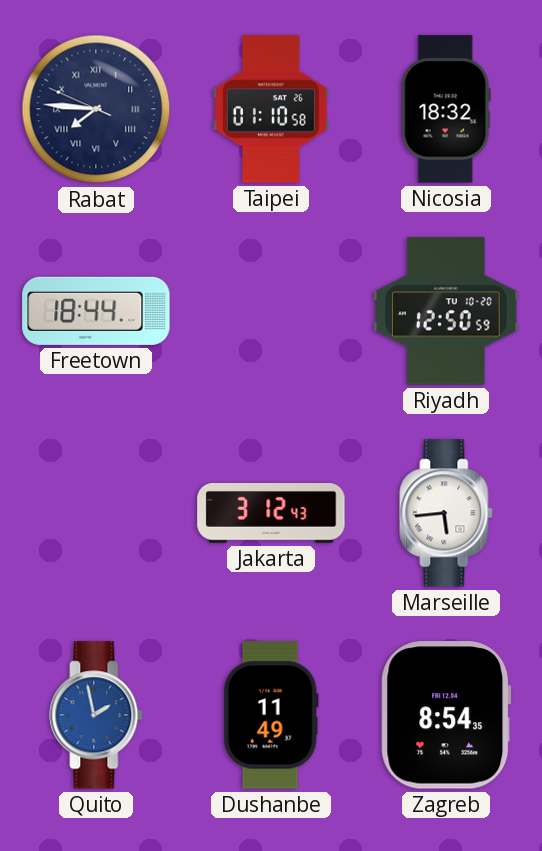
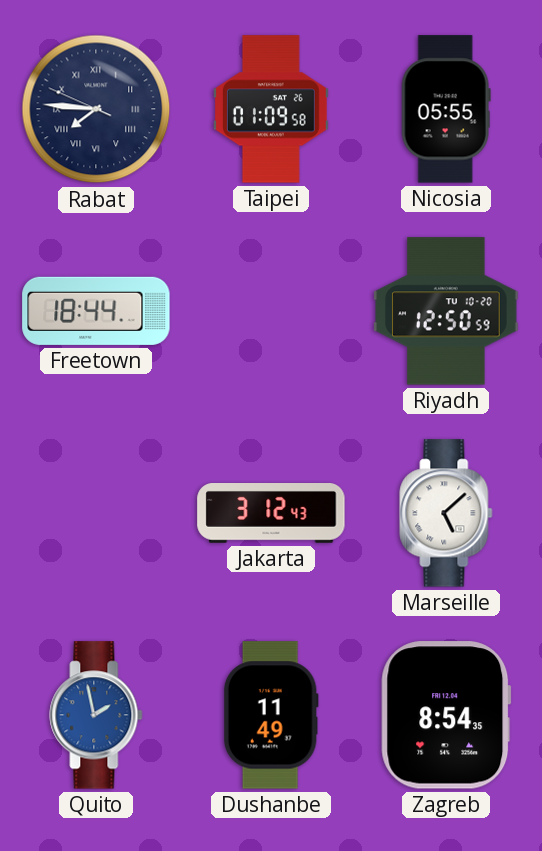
Taipei: 01:10 -> 01:09
Nicosia: 18:32 -> 05:55
Marseille: 5:44 -> 5:08
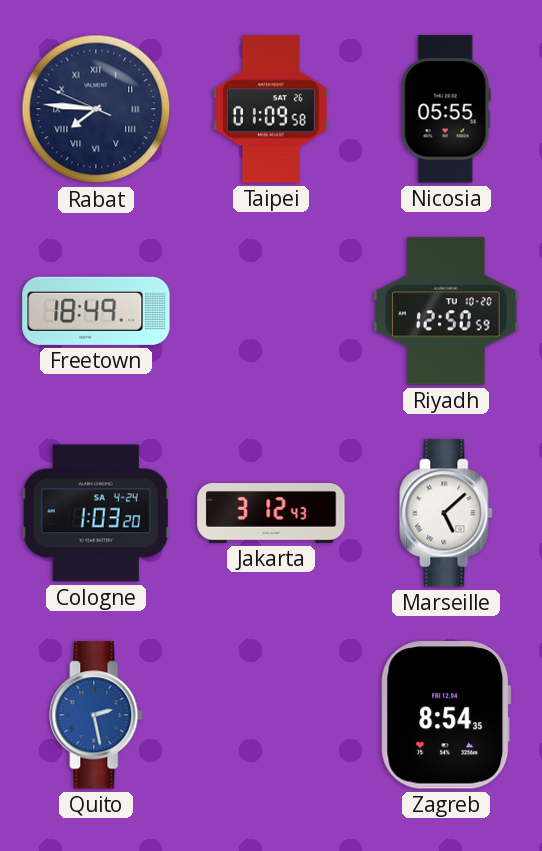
Freetown: 18:44 -> 18:49
Cologne: none -> 1:03
Quito: 1:58 -> 2:28
Dushanbe: 11:49 -> none
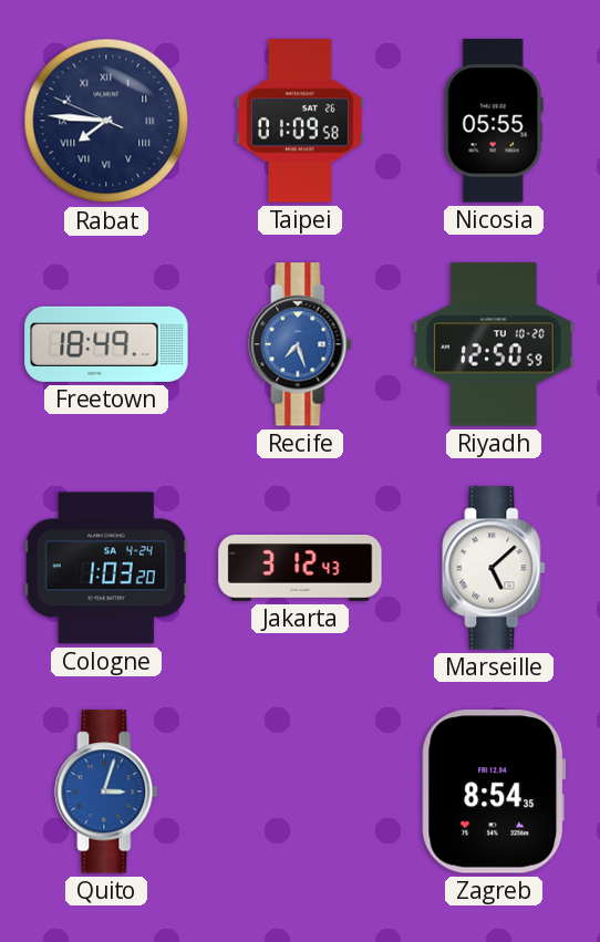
Recife: none -> 7:27
Quito: 2:28 -> 3:03
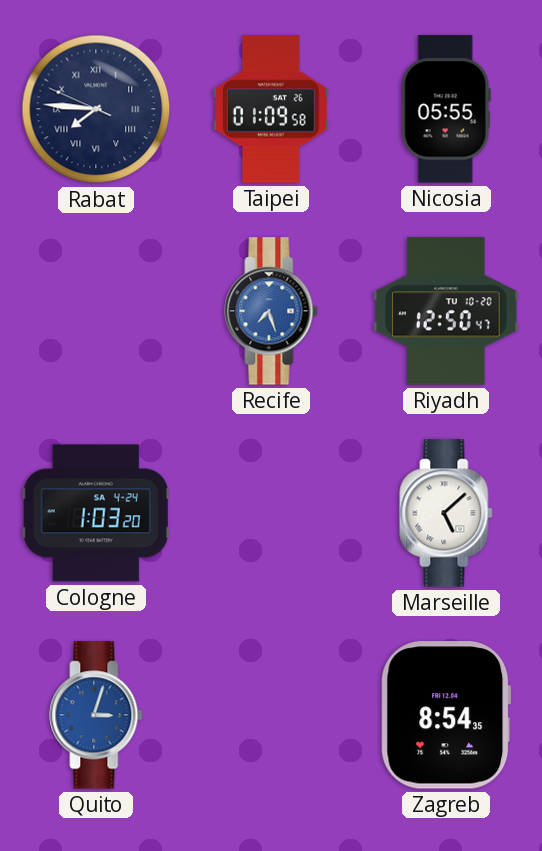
Freetown: 18:49 -> none
Riyadh: 12:50:59 -> 12:50:47
Jakarta: 3:12 -> none
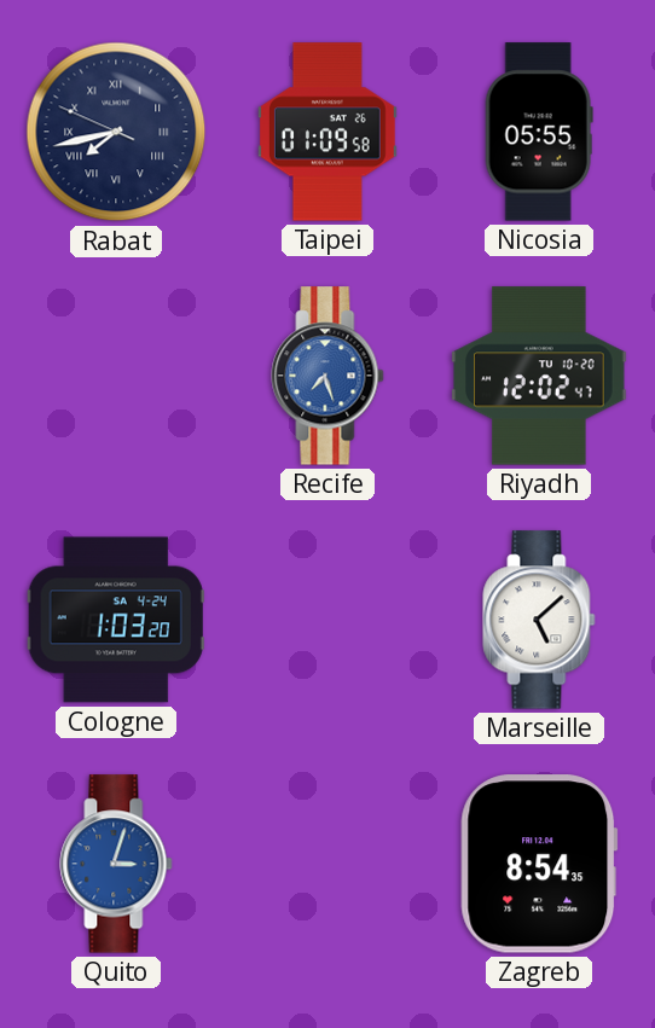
Rabat: 7:45 -> 7:42
Riyadh: 12:50 -> 12:02
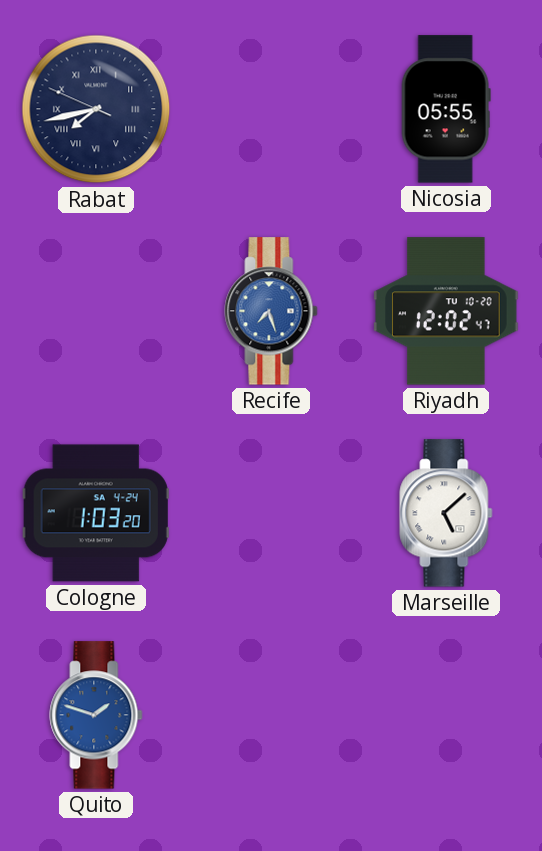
Taipei: 01:09 -> none
Quito: 3:03 -> 1:48
Zagreb: 8:54 -> none
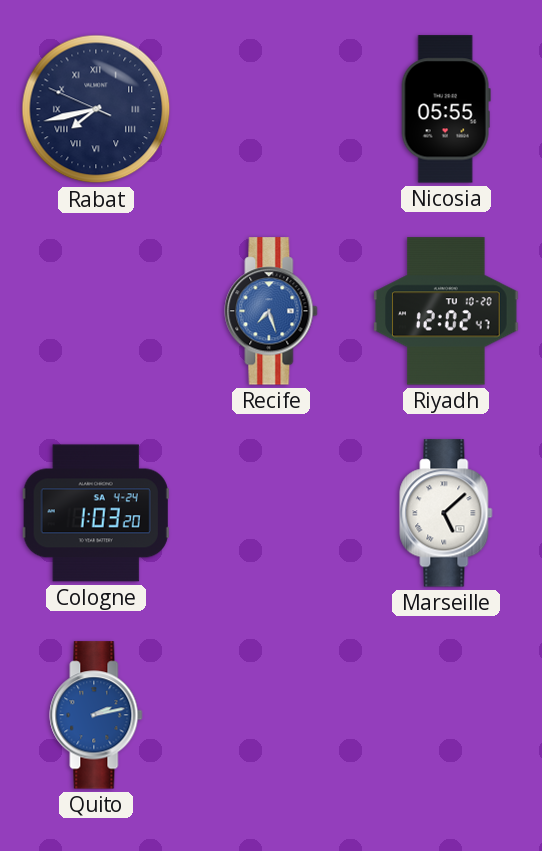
Quito: 1:48 -> 2:13
